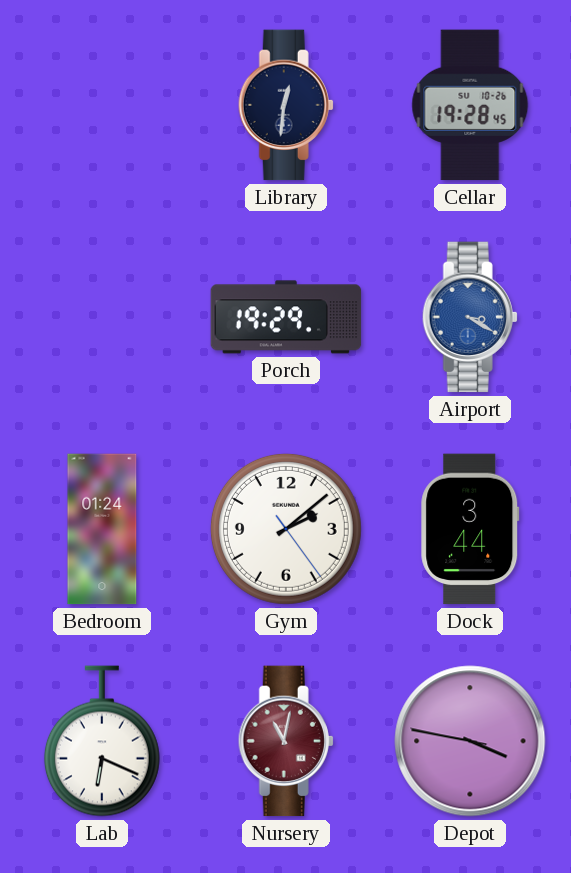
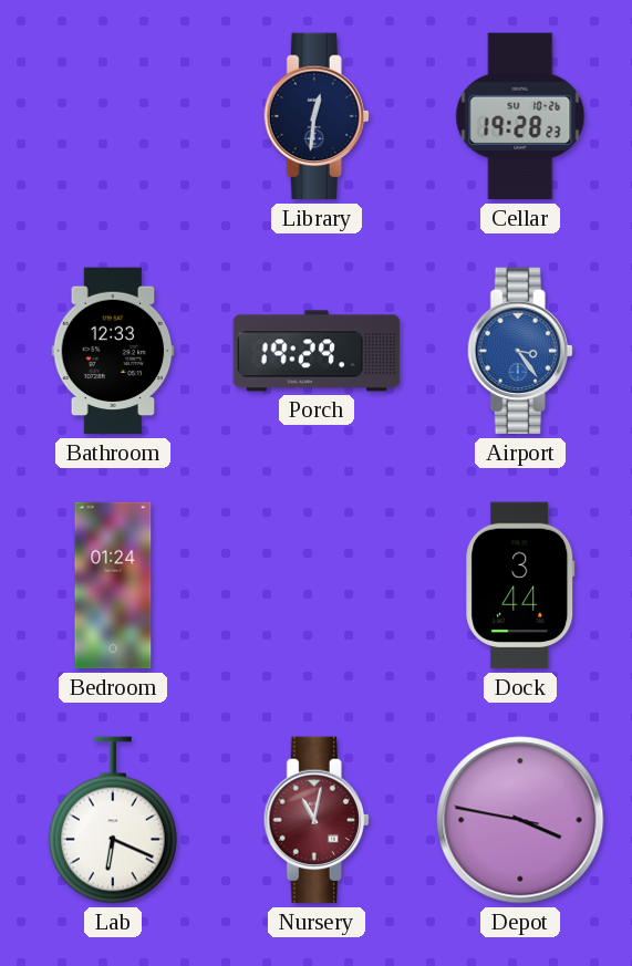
Cellar: 19:28:45 -> 19:28:23
Bathroom: none -> 12:33
Airport: 3:20 -> 3:24
Gym: 2:08 -> none
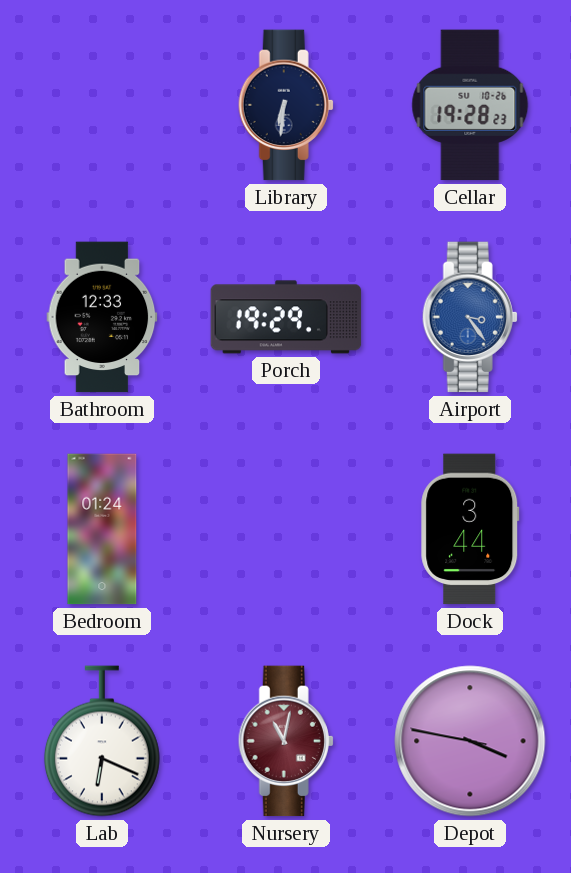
Library: 12:31 -> 6:31
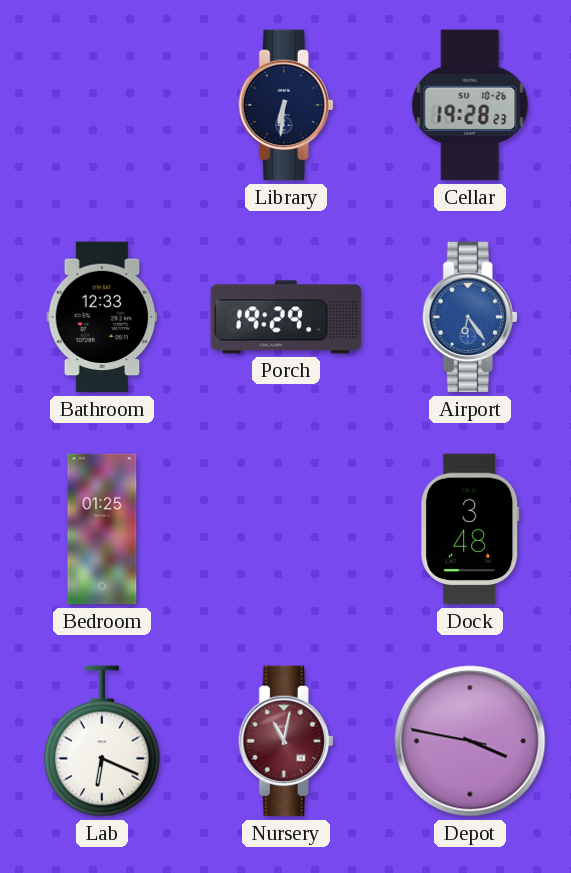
Airport: 3:24 -> 6:24
Bedroom: 01:24 -> 01:25
Dock: 3:44 -> 3:48
